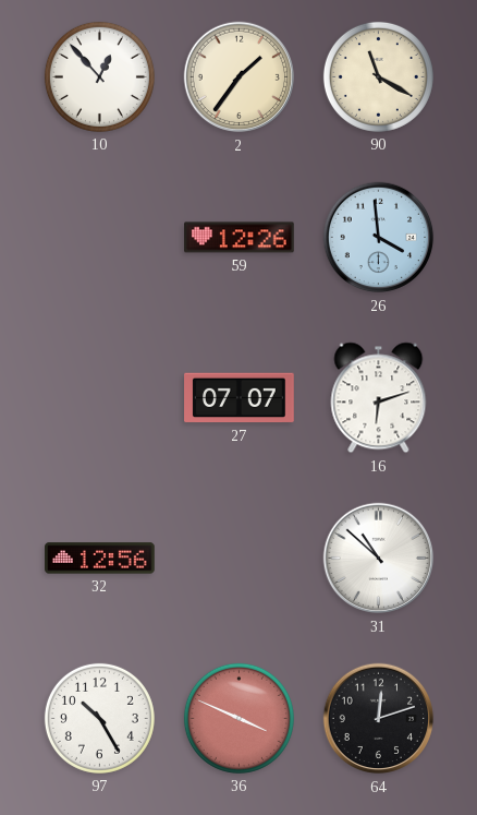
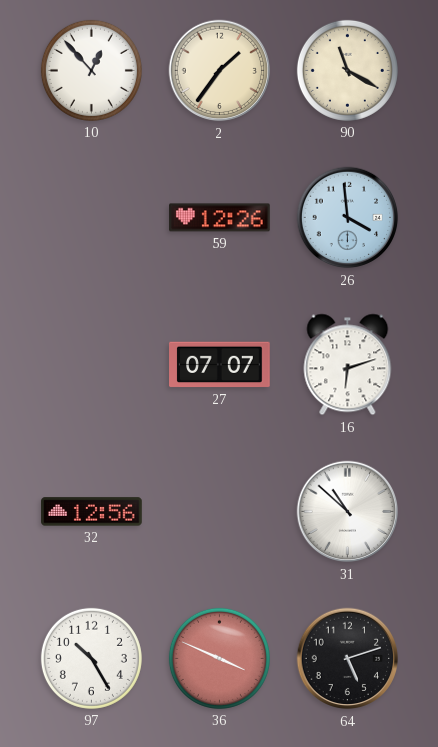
64: 12:12 -> 5:12
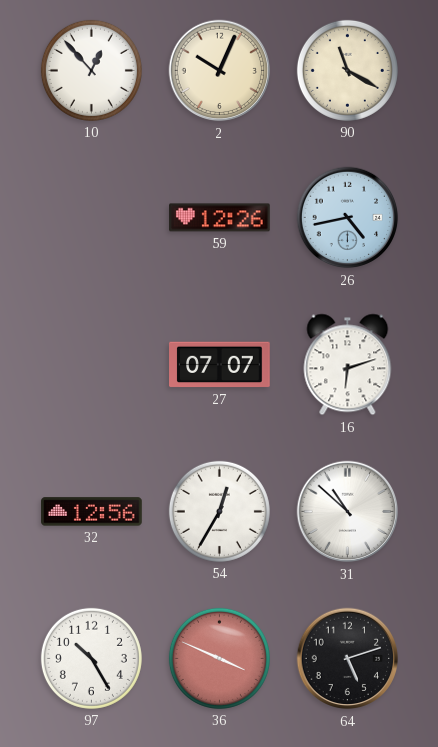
2: 1:36 -> 10:04
26: 3:59 -> 4:43
54: none -> 12:35
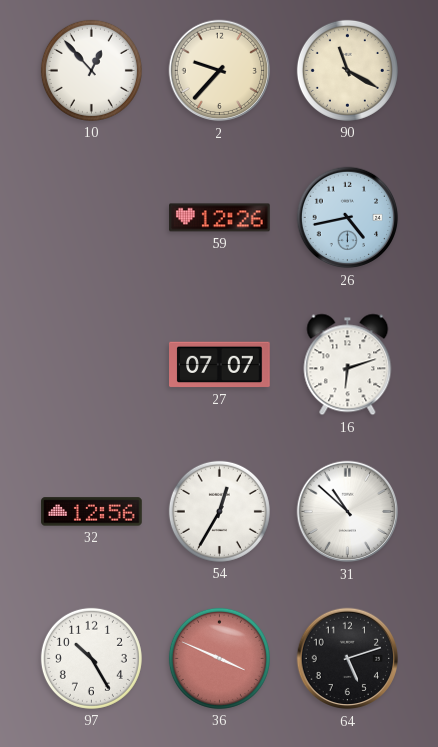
2: 10:04 -> 9:37
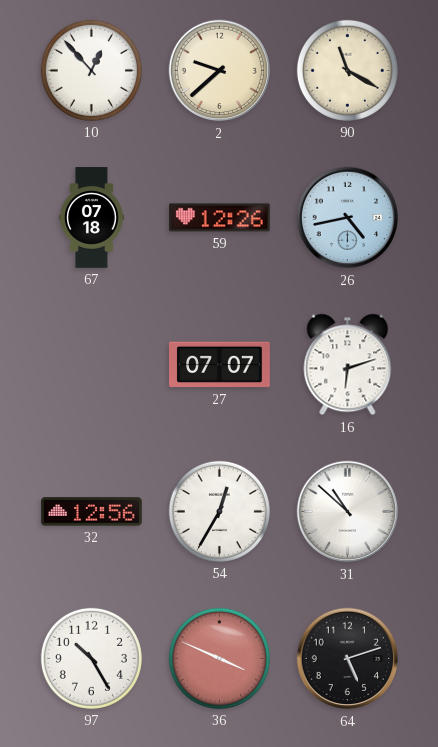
2: 9:37 -> 9:38
67: none -> 07:18
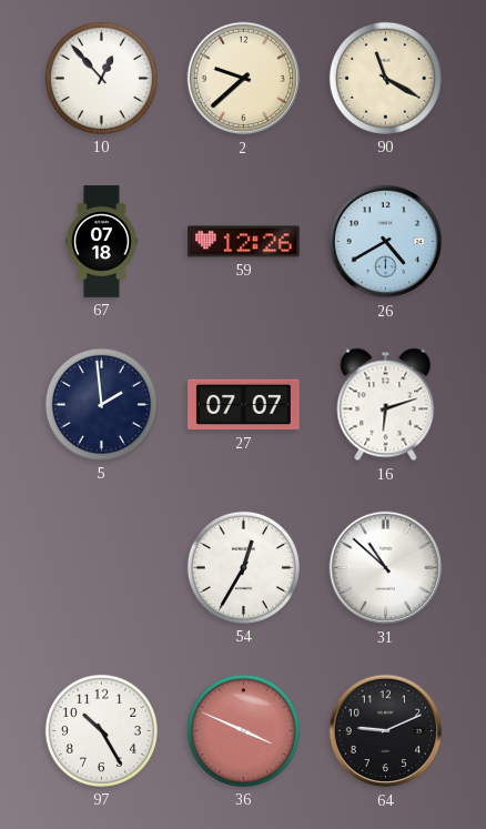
26: 4:43 -> 4:40
5: none -> 1:59
32: 12:56 -> none
64: 5:12 -> 9:11
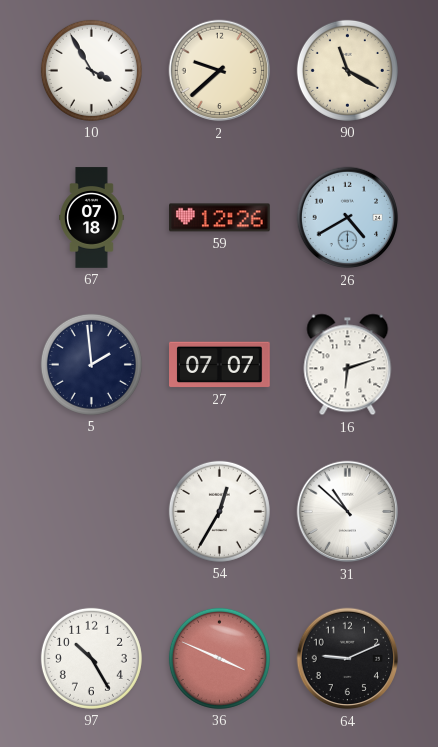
10: 12:53 -> 3:55
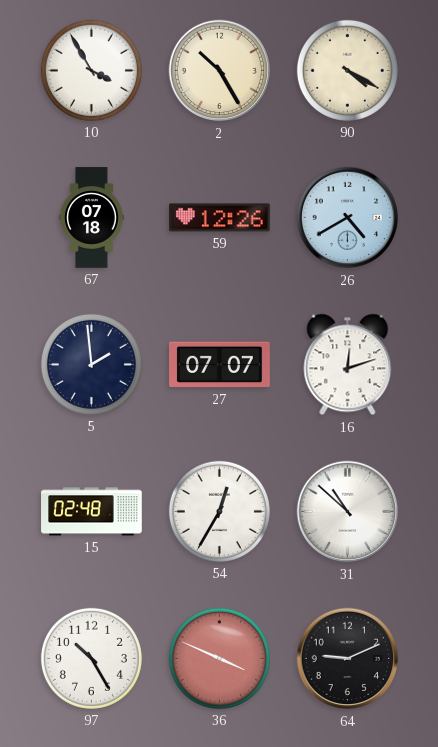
2: 9:38 -> 10:25
90: 11:20 -> 4:20
16: 6:12 -> 12:12
15: none -> 02:48
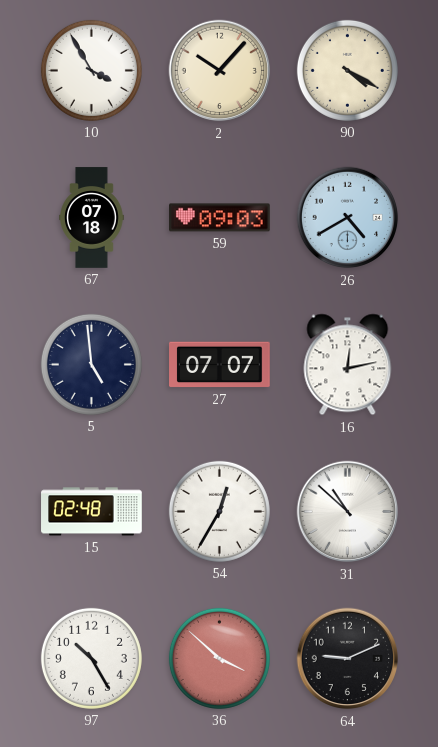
2: 10:25 -> 10:07
59: 12:26 -> 09:03
5: 1:59 -> 4:59
16: 12:12 -> 12:13
36: 3:49 -> 3:52
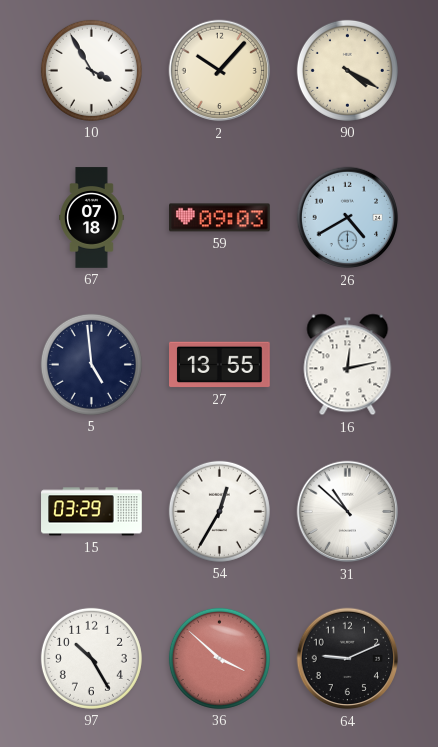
27: 07:07 -> 13:55
15: 02:48 -> 03:29
